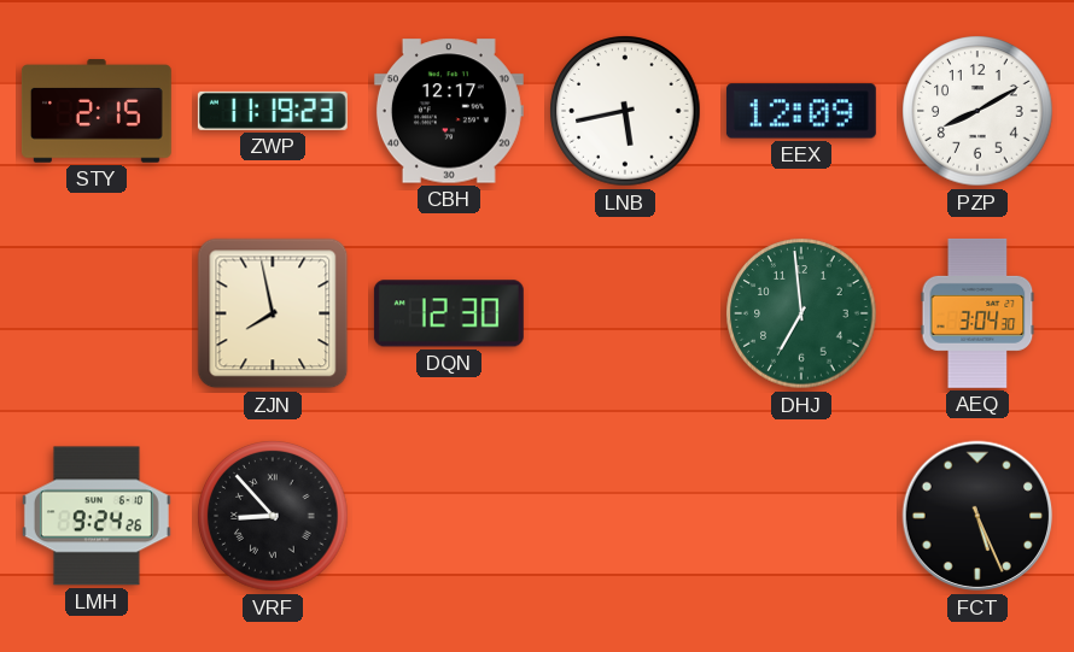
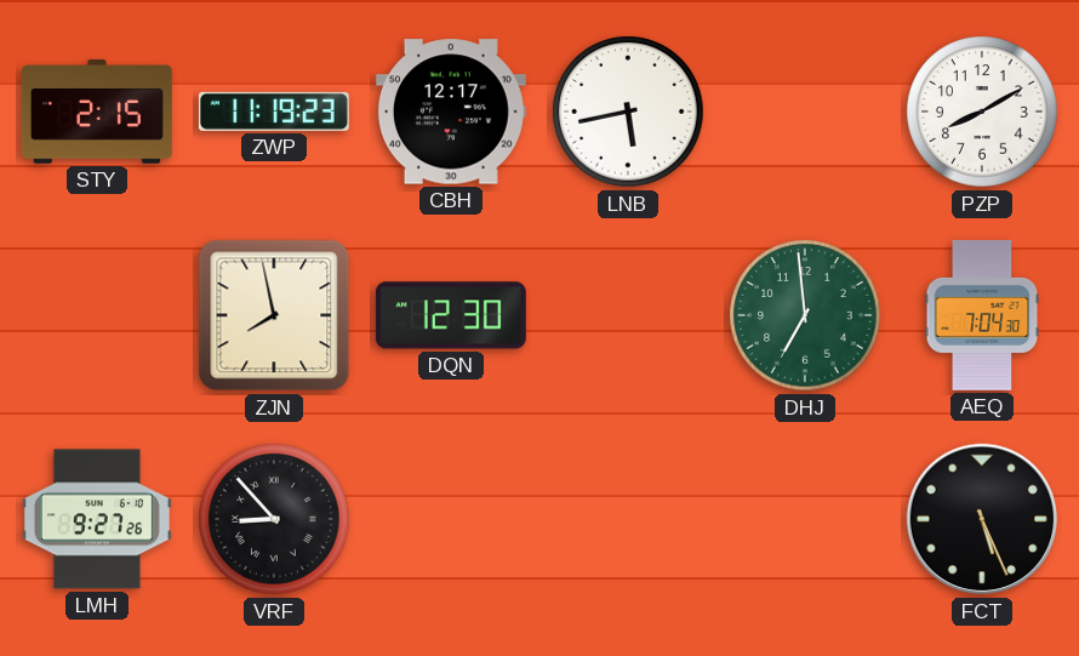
EEX: 12:09 -> none
AEQ: 3:04 -> 7:04
LMH: 9:24 -> 9:27
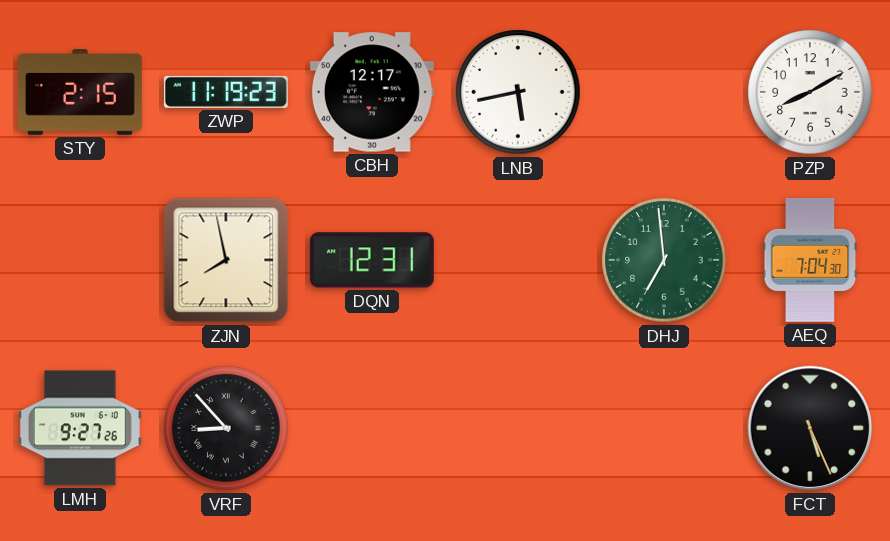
DQN: 12:30 -> 12:31
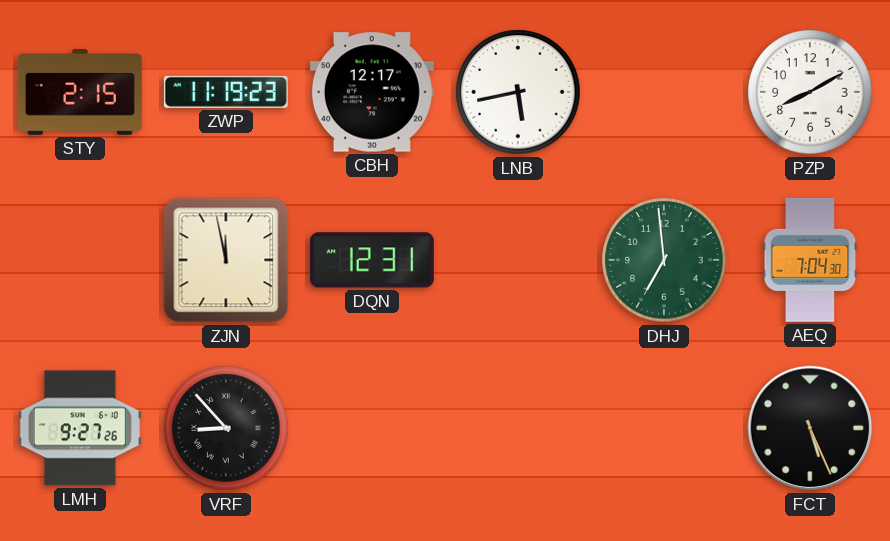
ZJN: 7:58 -> 11:58
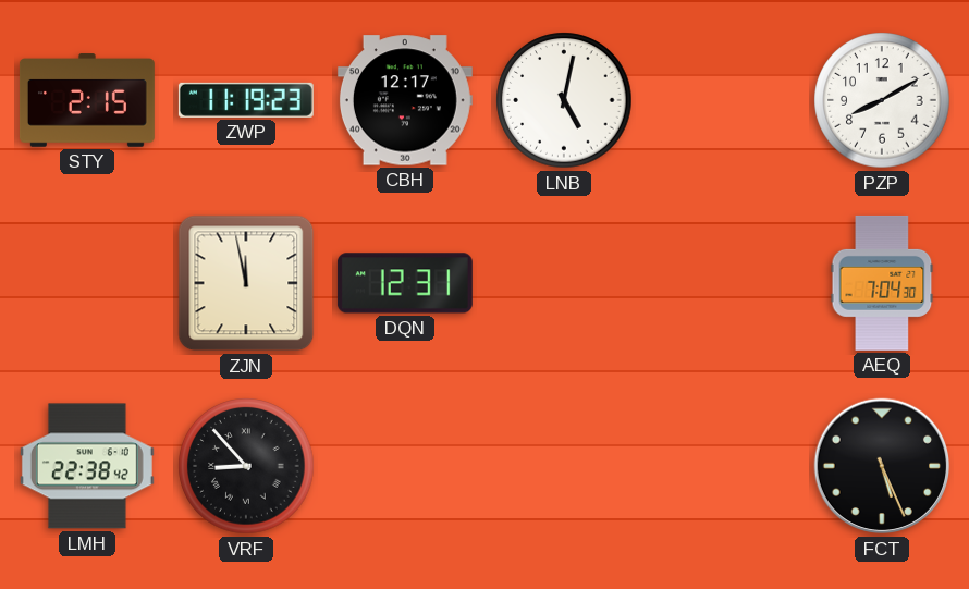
LNB: 5:43 -> 5:02
DHJ: 6:59 -> none
LMH: 9:27 -> 22:38
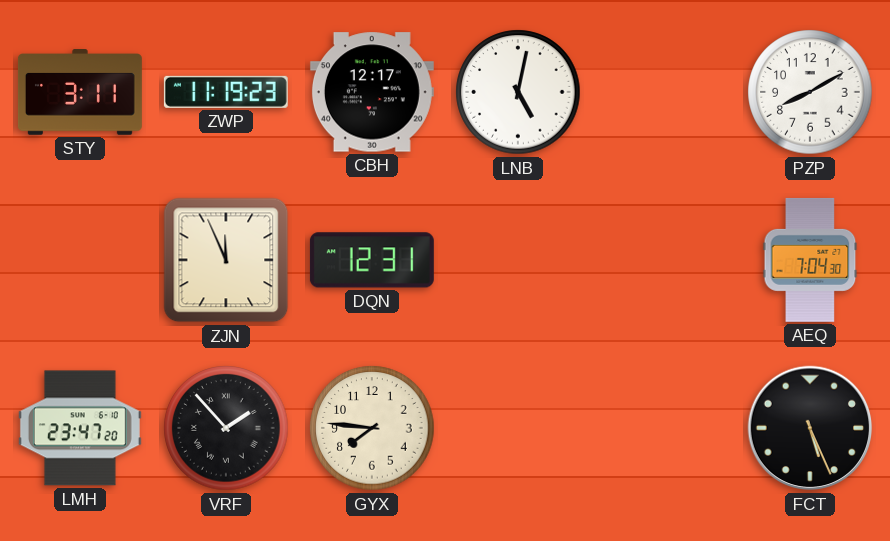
STY: 2:15 -> 3:11
ZJN: 11:58 -> 11:56
LMH: 22:38 -> 23:47
VRF: 8:53 -> 1:53
GYX: none -> 7:46
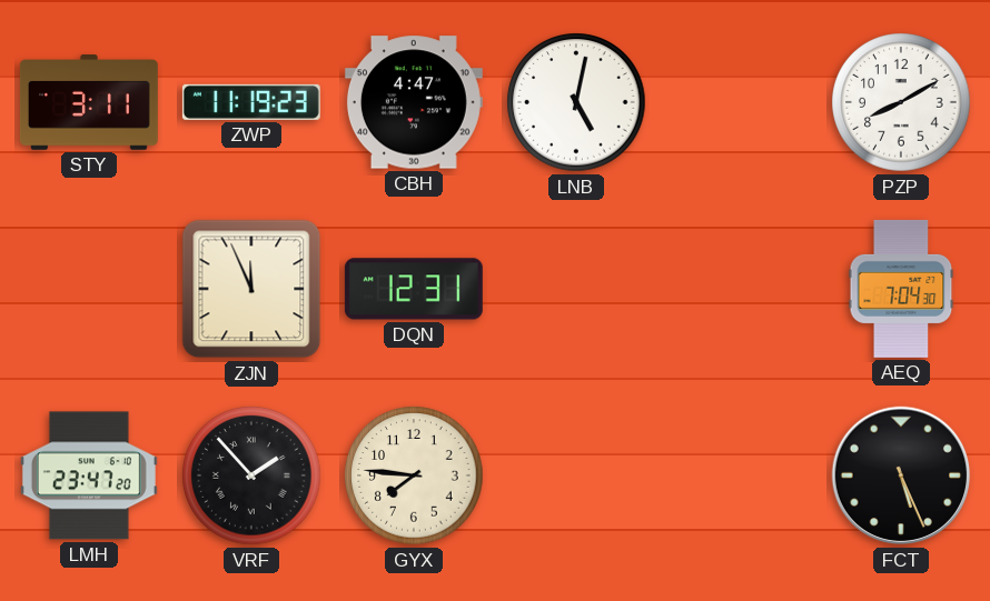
CBH: 12:17 -> 4:47
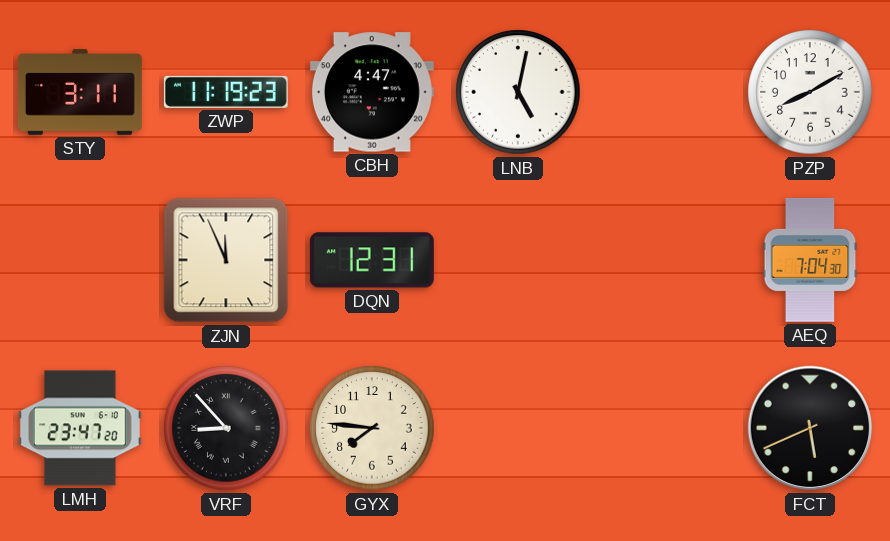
VRF: 1:53 -> 8:53
FCT: 5:26 -> 5:41
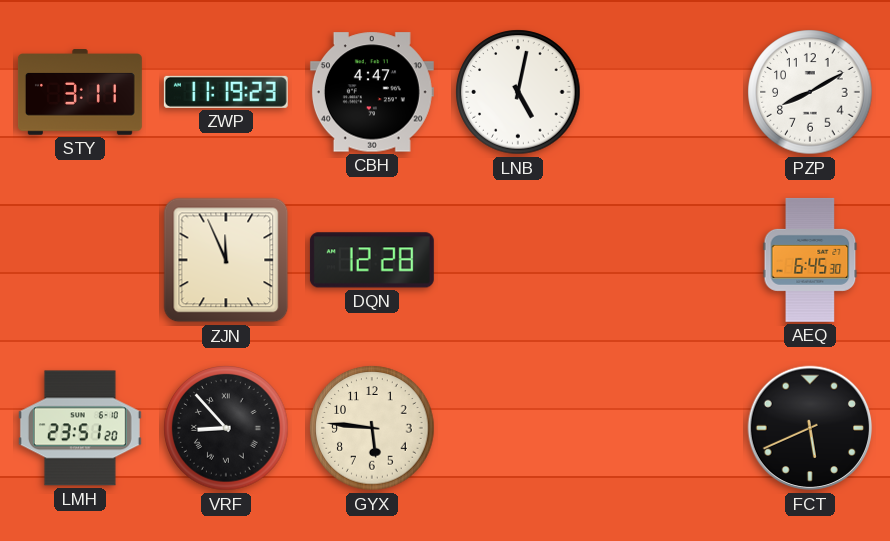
DQN: 12:31 -> 12:28
AEQ: 7:04 -> 6:45
LMH: 23:47 -> 23:51
GYX: 7:46 -> 5:46
